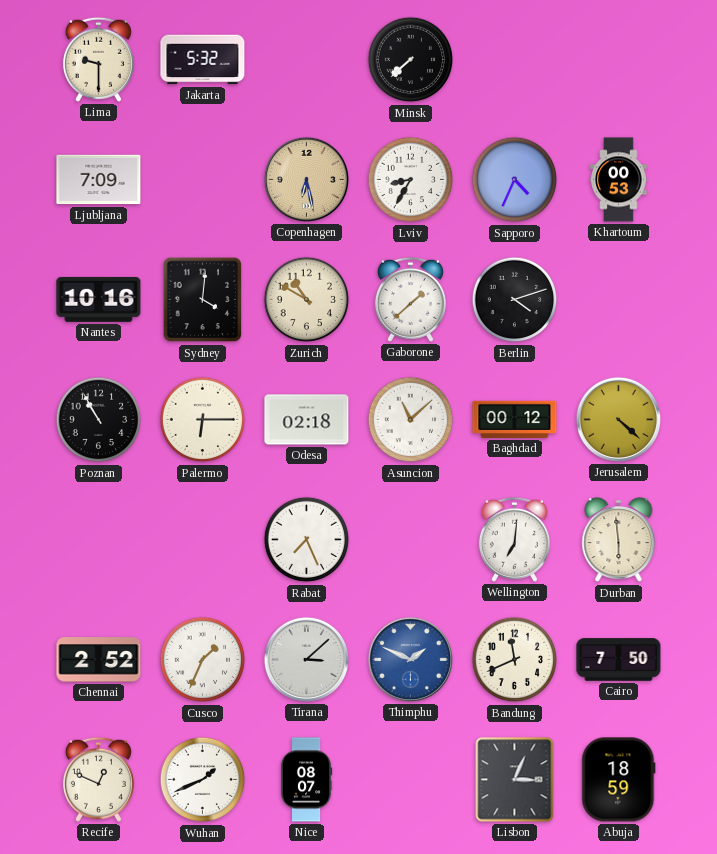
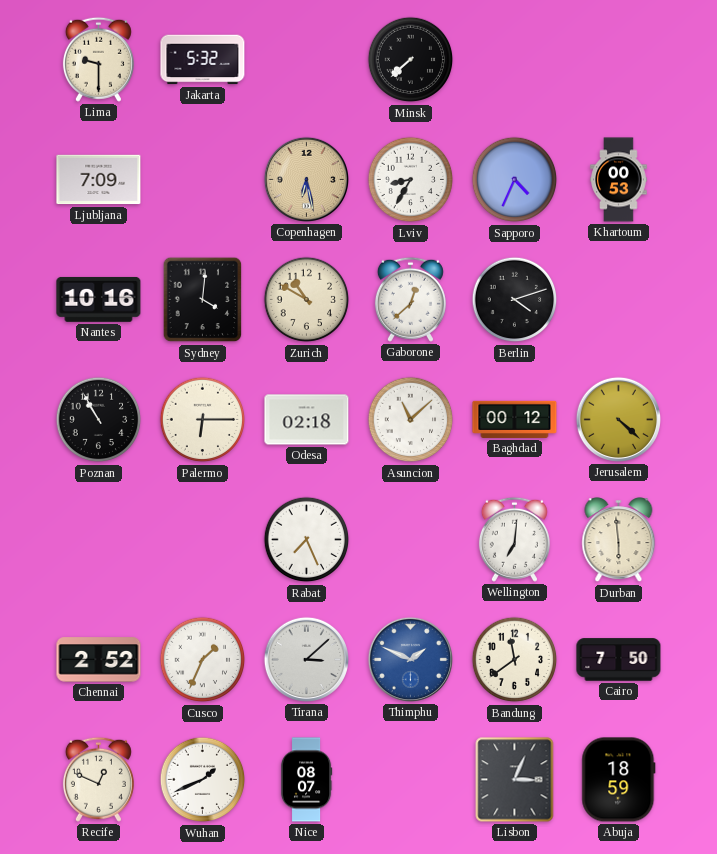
Gaborone: 1:38 -> 12:38
Bandung: 11:41 -> 11:39
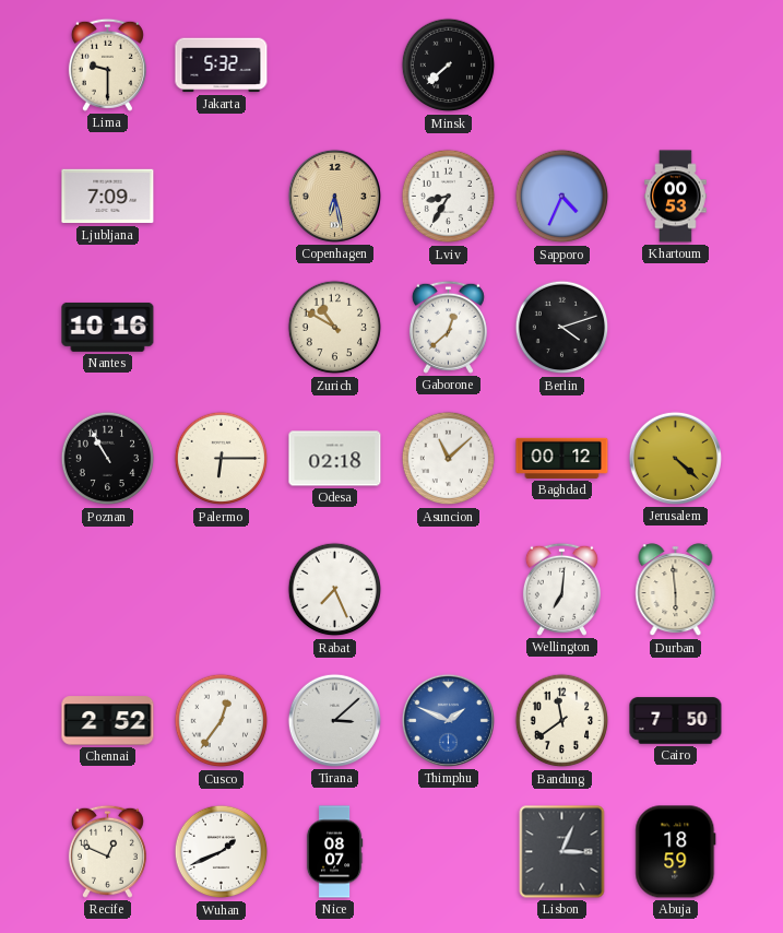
Sydney: 4:01 -> none
Cusco: 1:34 -> 12:36
